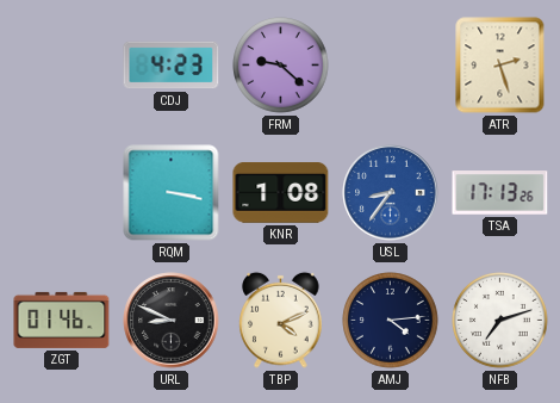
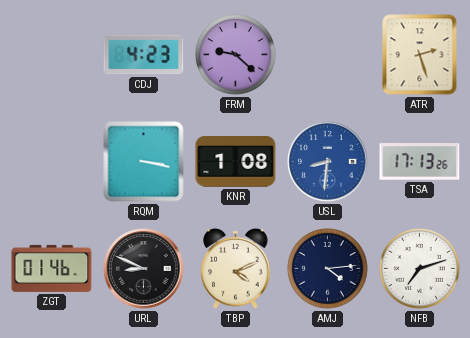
USL: 8:36 -> 8:31
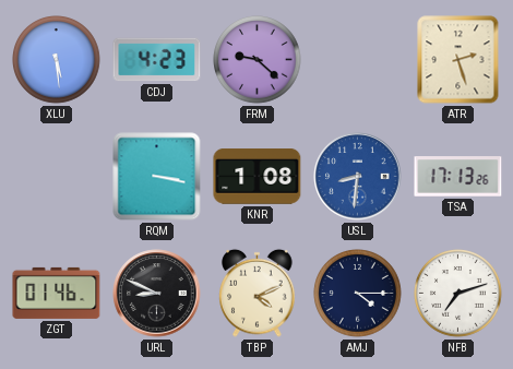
XLU: none -> 5:29
AMJ: 4:14 -> 4:15
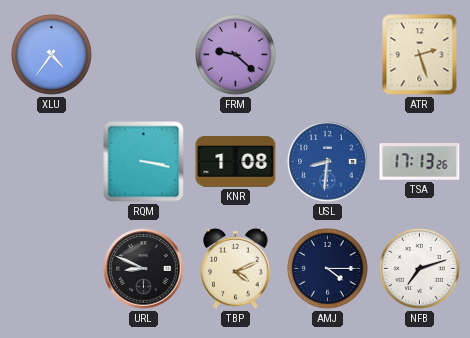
XLU: 5:29 -> 4:36
CDJ: 4:23 -> none
ZGT: 01:46 -> none
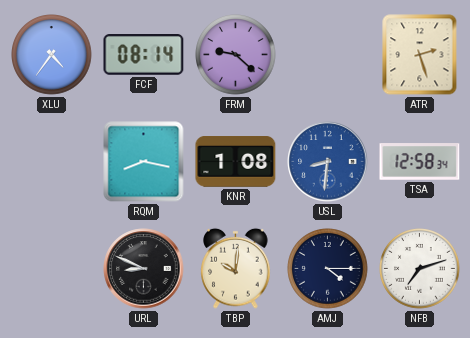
FCF: none -> 08:14
RQM: 3:17 -> 8:17
TSA: 17:13 -> 12:58
TBP: 4:11 -> 10:01
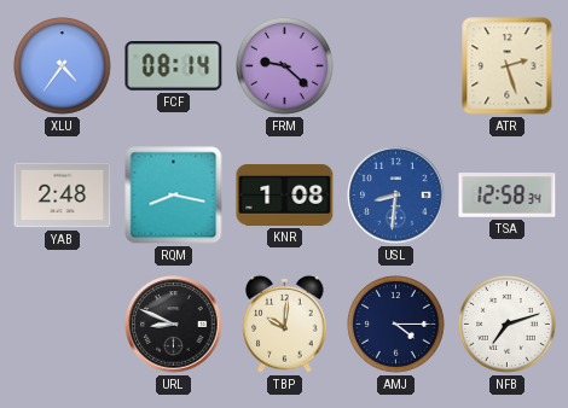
YAB: none -> 2:48
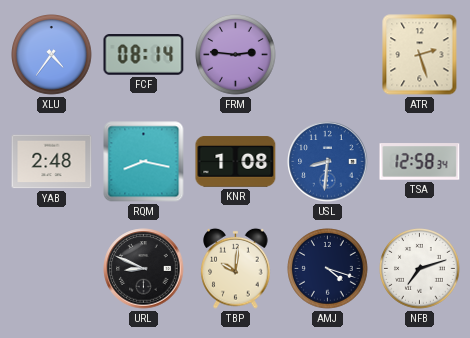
FRM: 9:22 -> 2:46
AMJ: 4:15 -> 4:18
